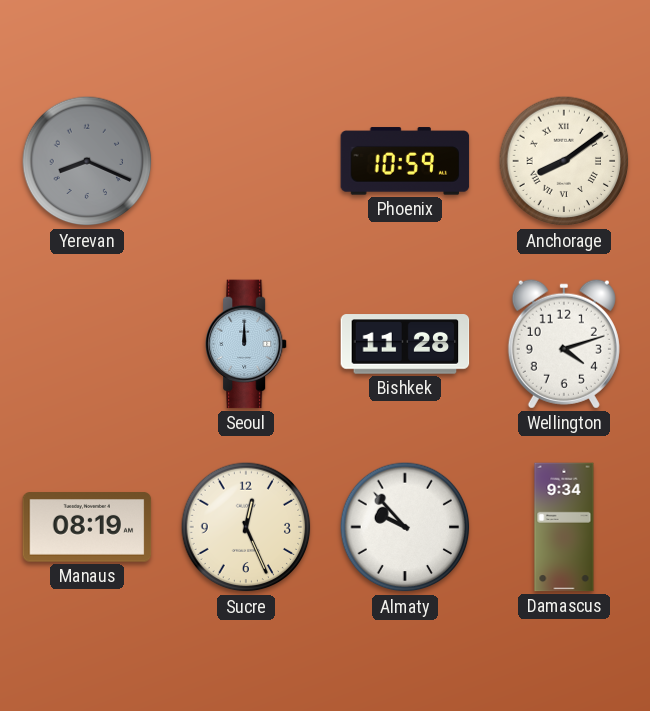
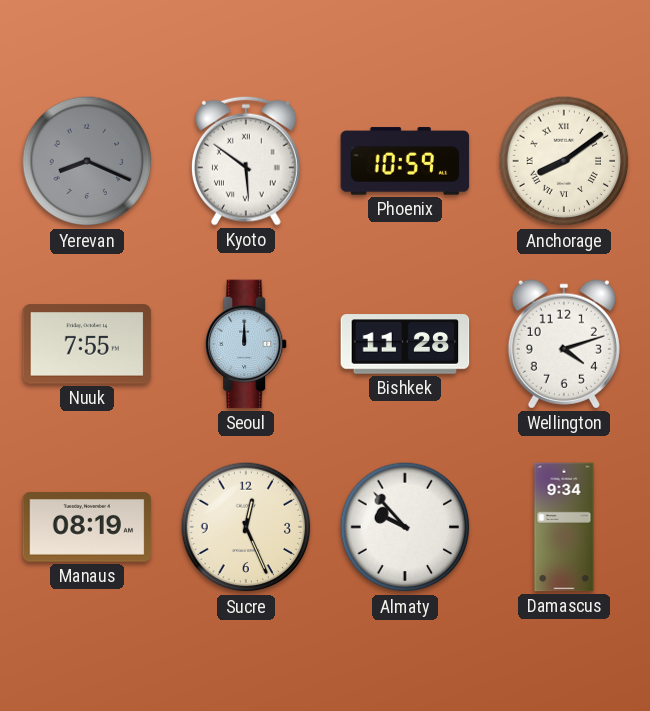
Kyoto: none -> 5:51
Nuuk: none -> 7:55
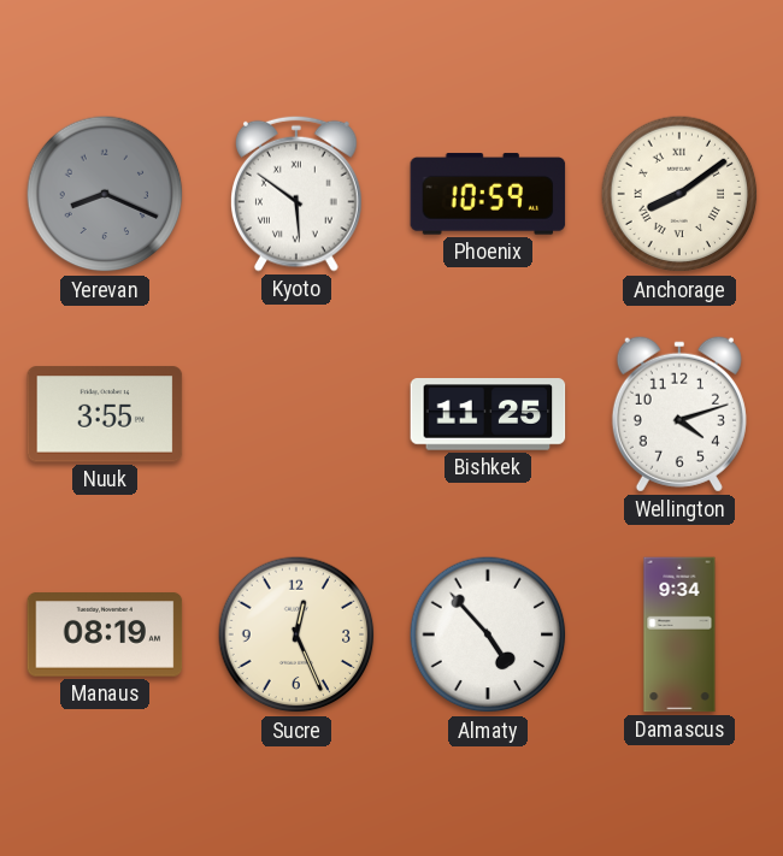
Nuuk: 7:55 -> 3:55
Seoul: 12:00 -> none
Bishkek: 11:28 -> 11:25
Almaty: 9:53 -> 4:53
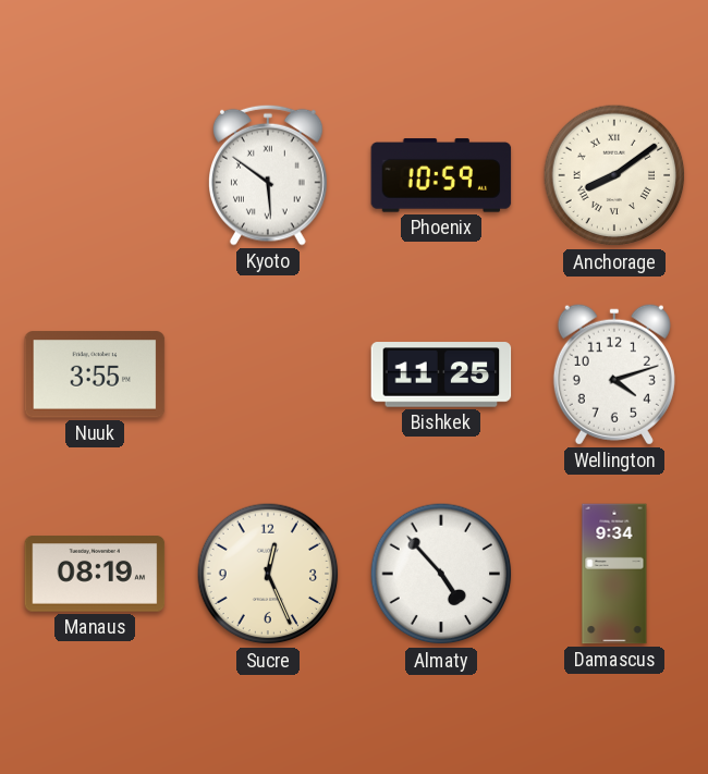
Yerevan: 8:19 -> none
